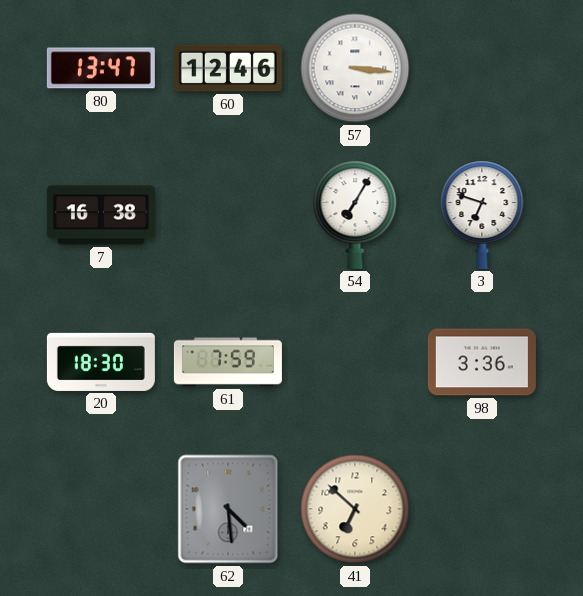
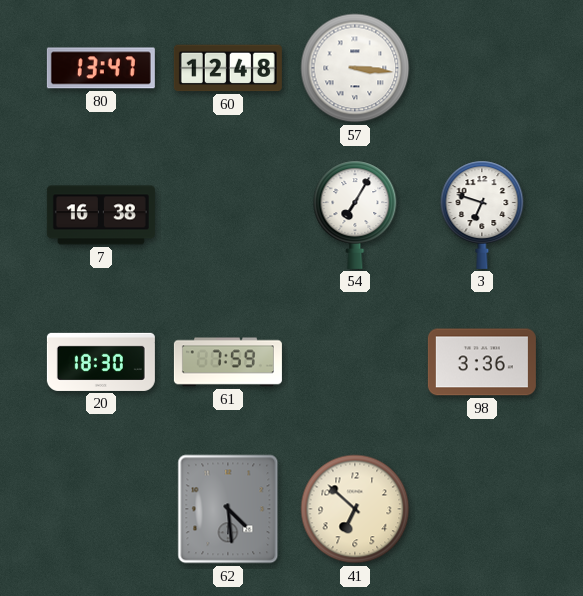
60: 12:46 -> 12:48
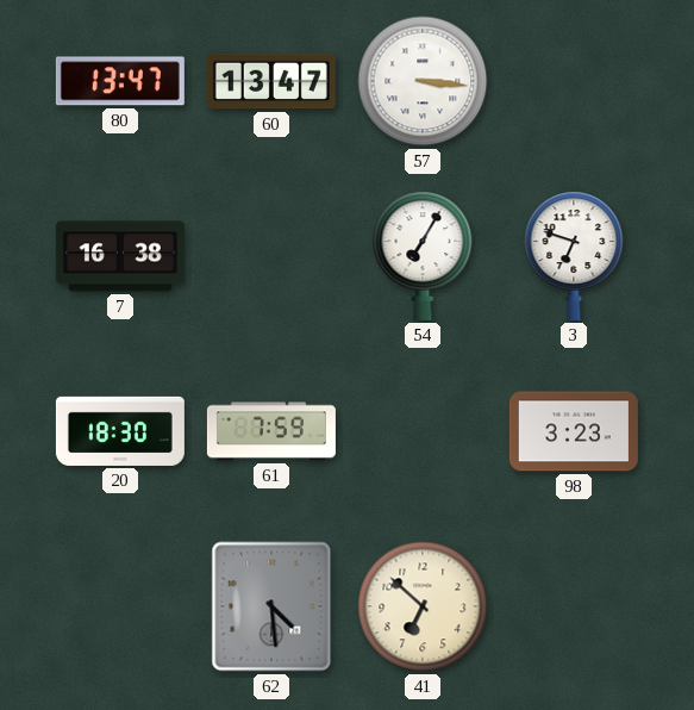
60: 12:48 -> 13:47
98: 3:36 -> 3:23
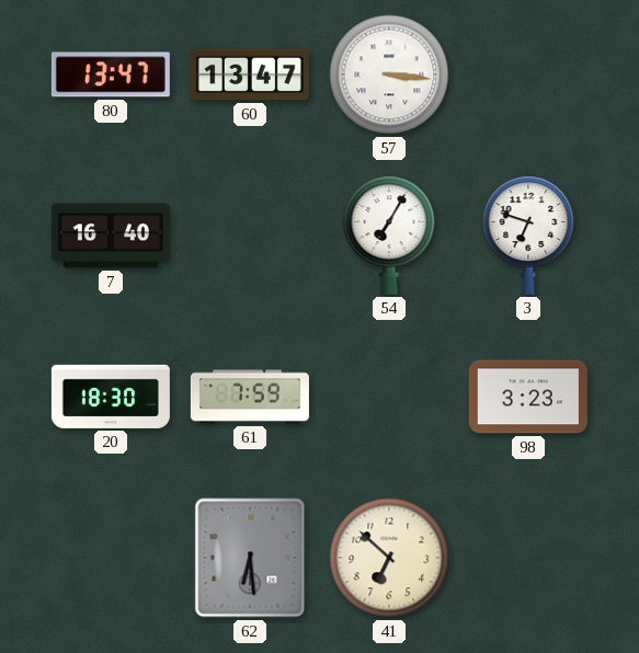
7: 16:38 -> 16:40
62: 4:29 -> 6:29
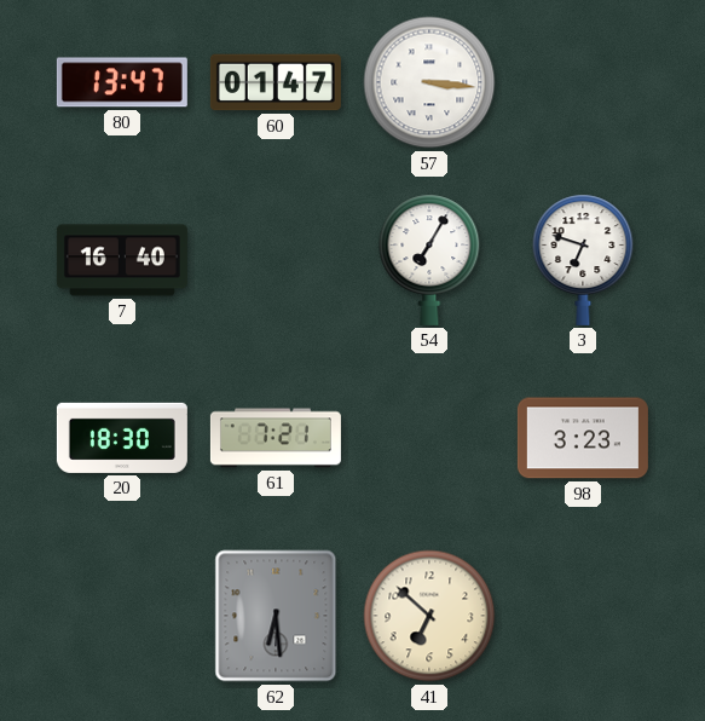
60: 13:47 -> 01:47
61: 7:59 -> 7:21
